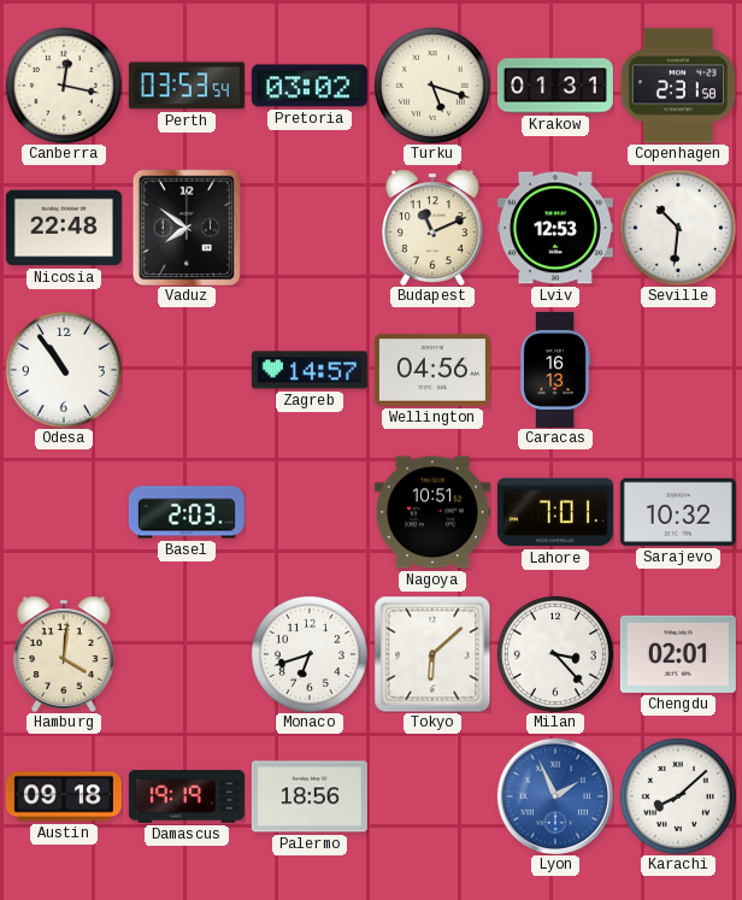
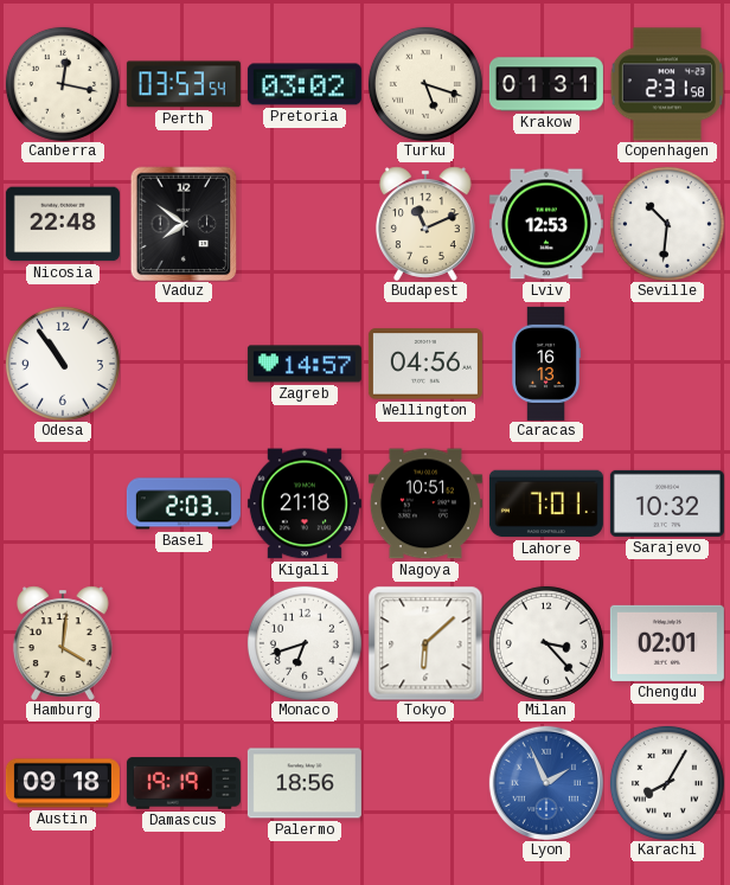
Kigali: none -> 21:18
Karachi: 8:08 -> 8:05
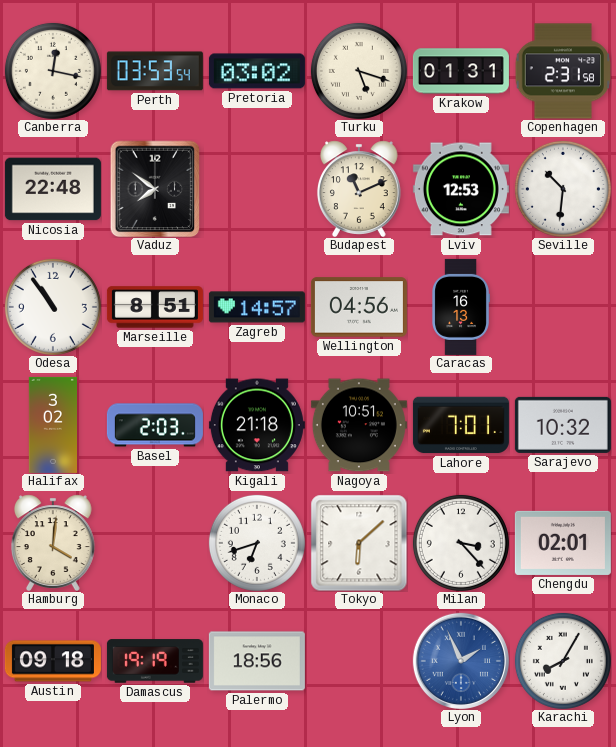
Marseille: none -> 8:51
Halifax: none -> 3:02
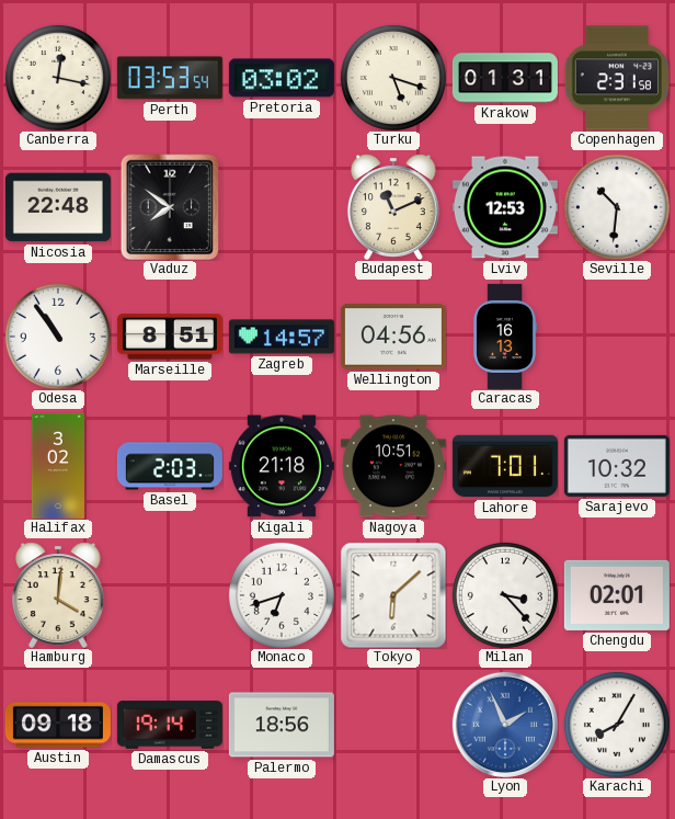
Damascus: 19:19 -> 19:14
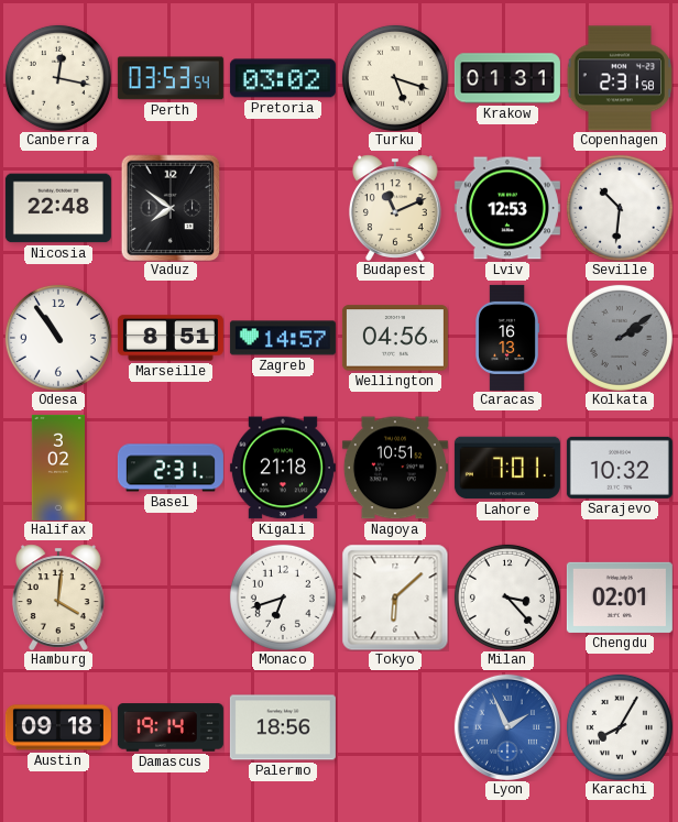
Kolkata: none -> 2:09
Basel: 2:03 -> 2:31
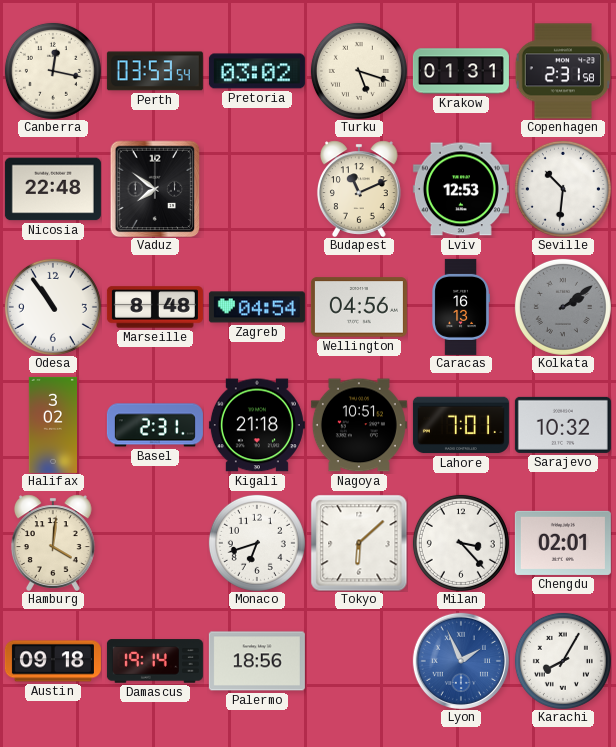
Marseille: 8:51 -> 8:48
Zagreb: 14:57 -> 04:54
